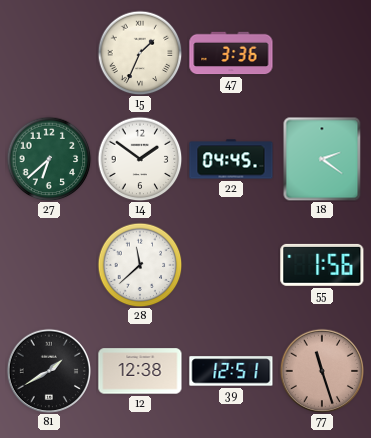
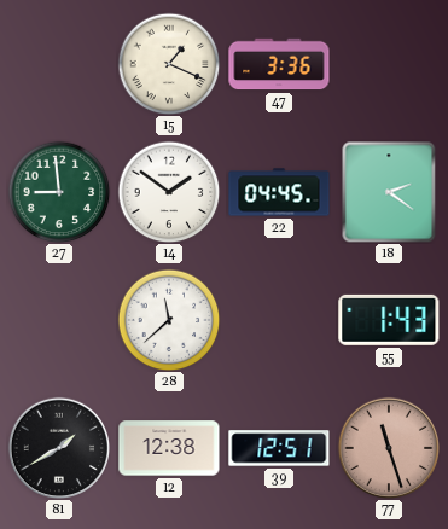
15: 1:34 -> 1:19
27: 6:38 -> 8:59
55: 1:56 -> 1:43
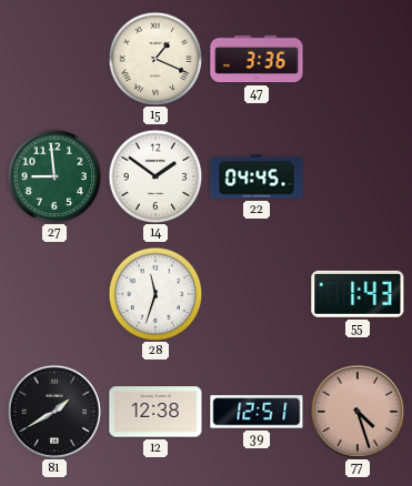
18: 2:21 -> none
28: 11:38 -> 11:33
77: 11:27 -> 4:27
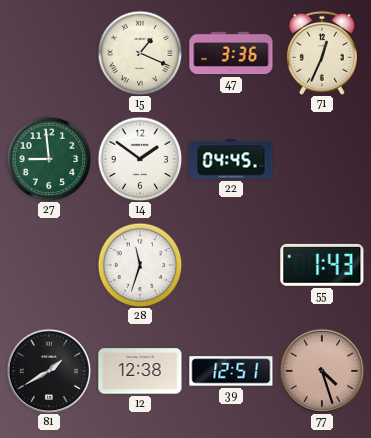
71: none -> 12:34
